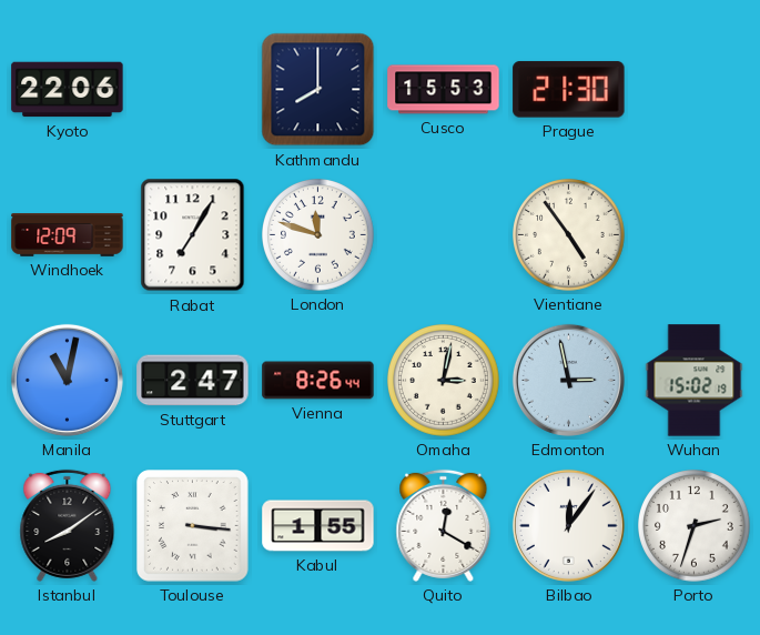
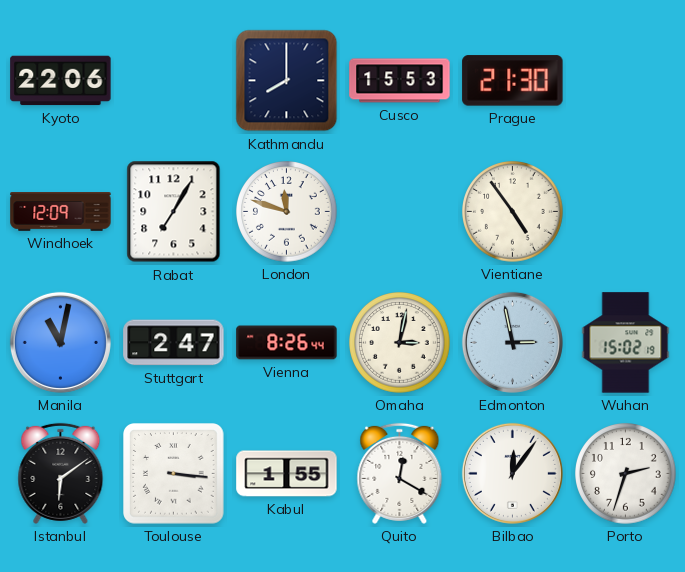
Istanbul: 8:09 -> 6:09
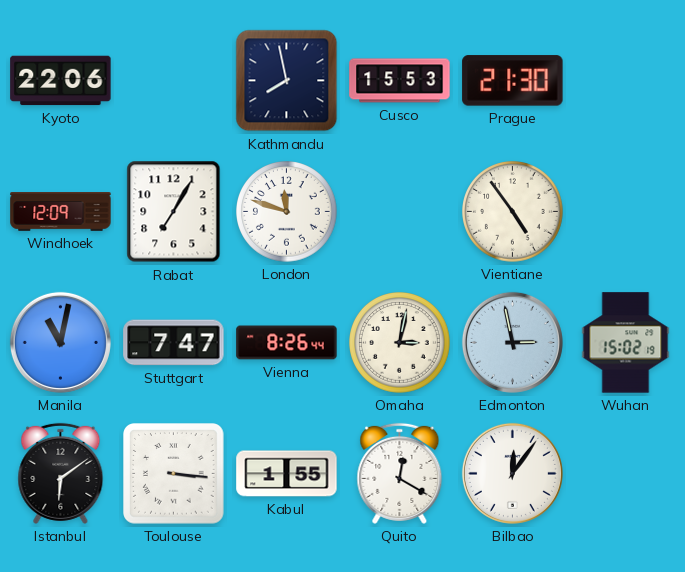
Kathmandu: 8:00 -> 7:58
Stuttgart: 2:47 -> 7:47
Porto: 2:33 -> none
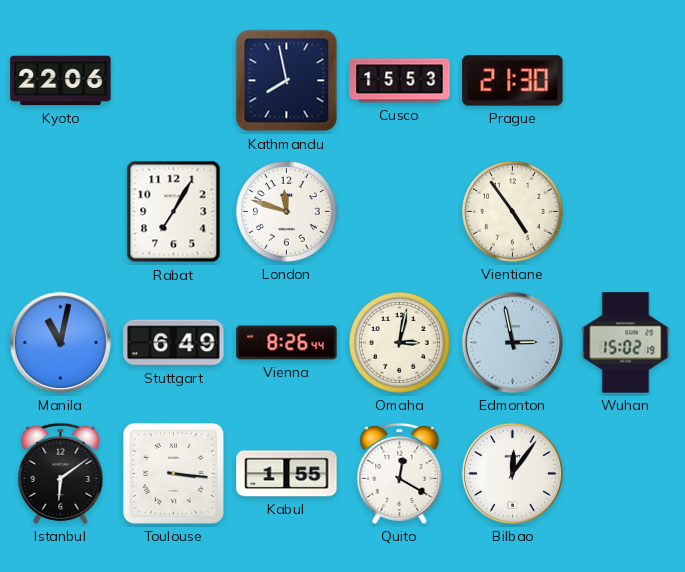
Windhoek: 12:09 -> none
Stuttgart: 7:47 -> 6:49
